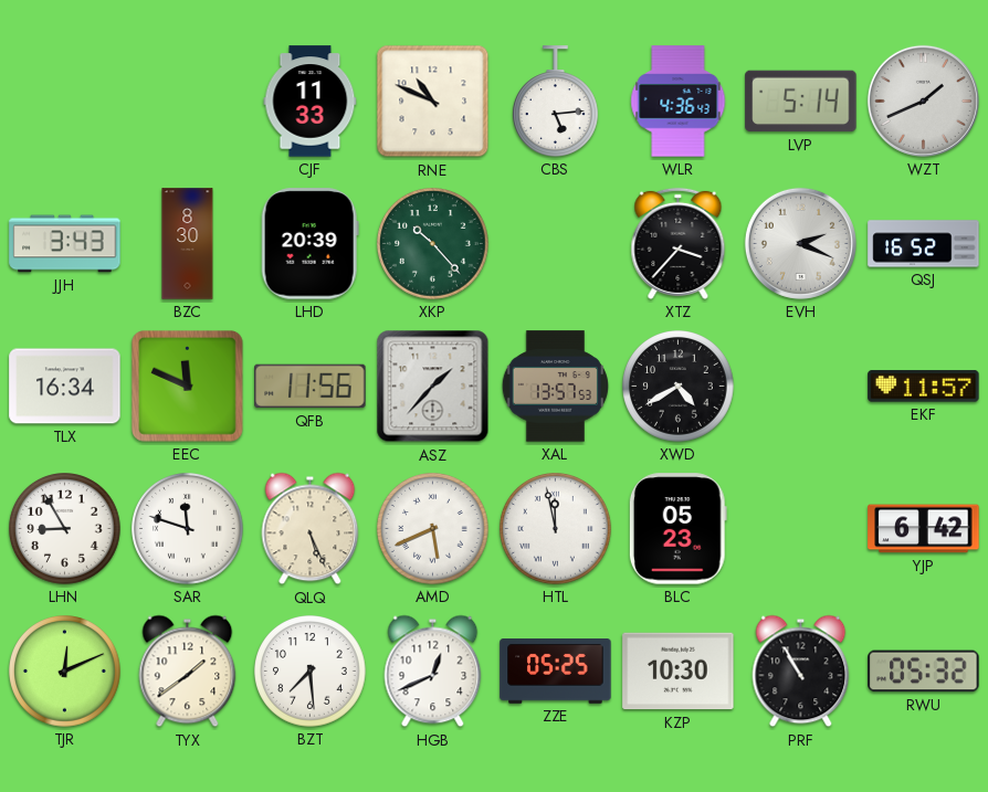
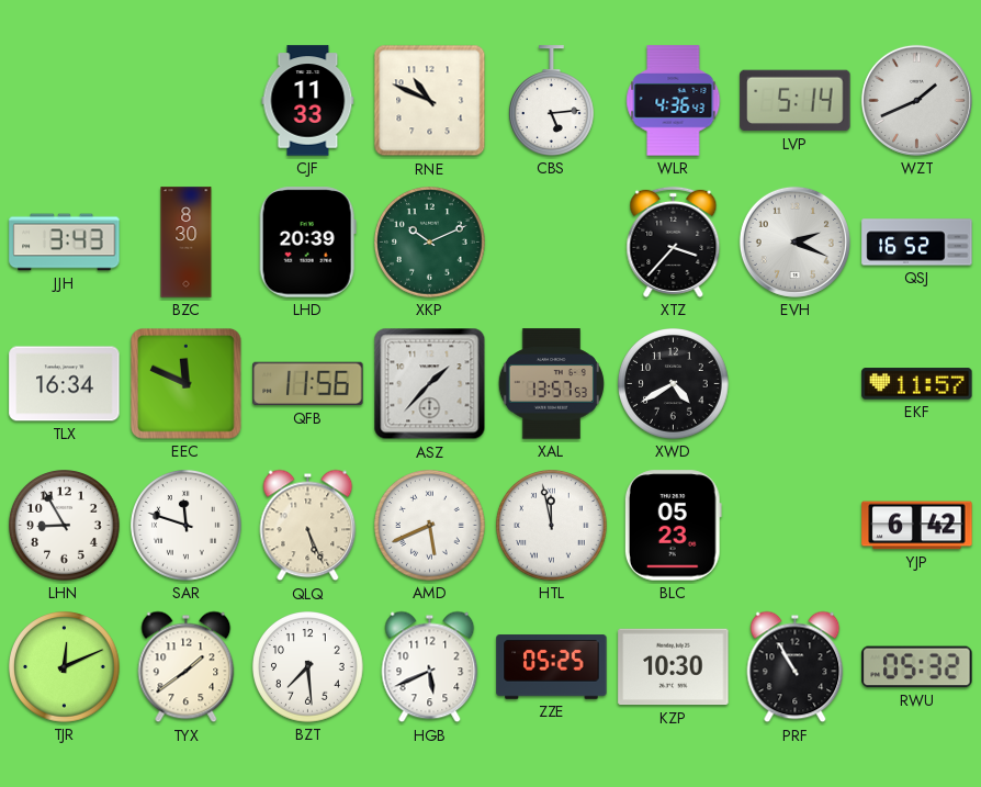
XKP: 10:23 -> 10:11
HGB: 12:41 -> 5:41
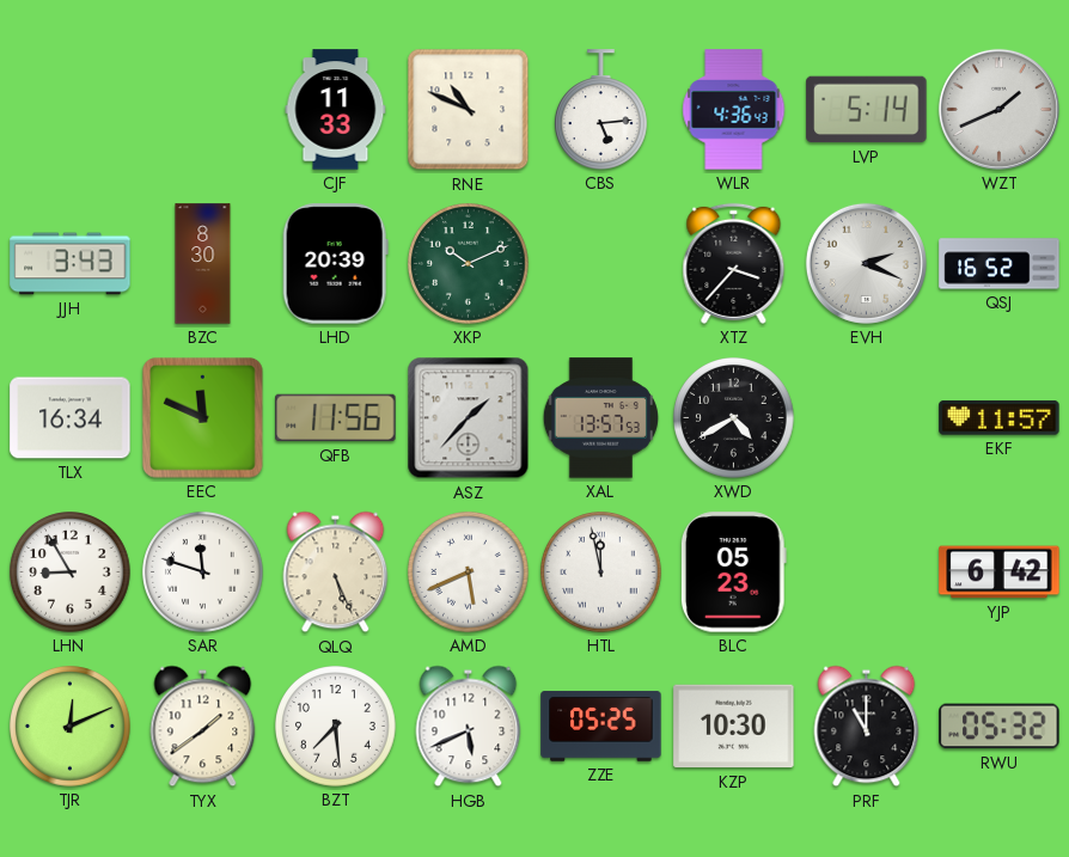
PRF: 10:55 -> 11:00
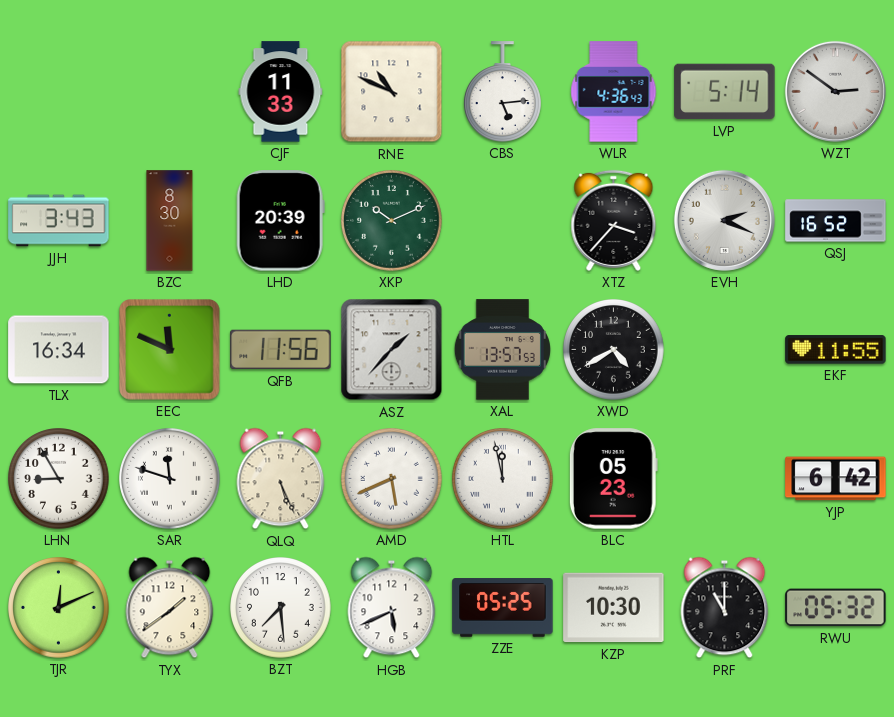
WZT: 1:41 -> 2:51
EKF: 11:57 -> 11:55
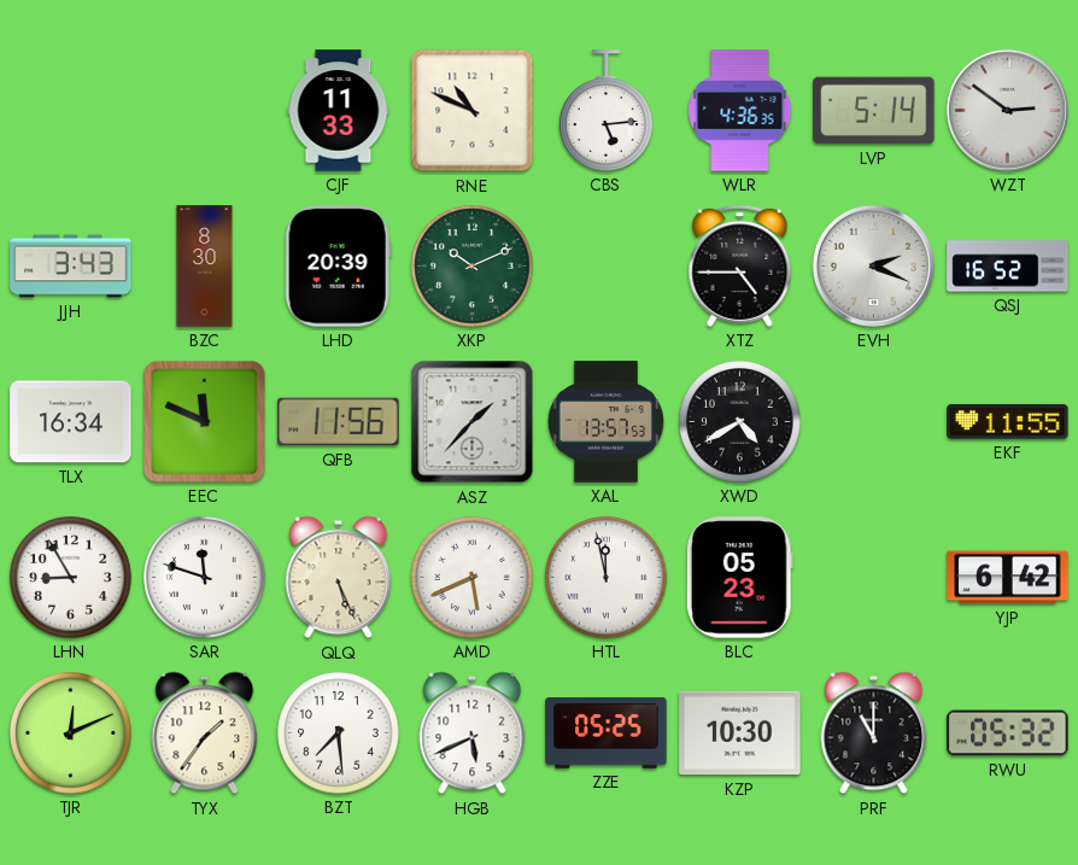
WLR: 4:36:43 -> 4:36:35
XTZ: 3:37 -> 4:45
TYX: 1:39 -> 1:36
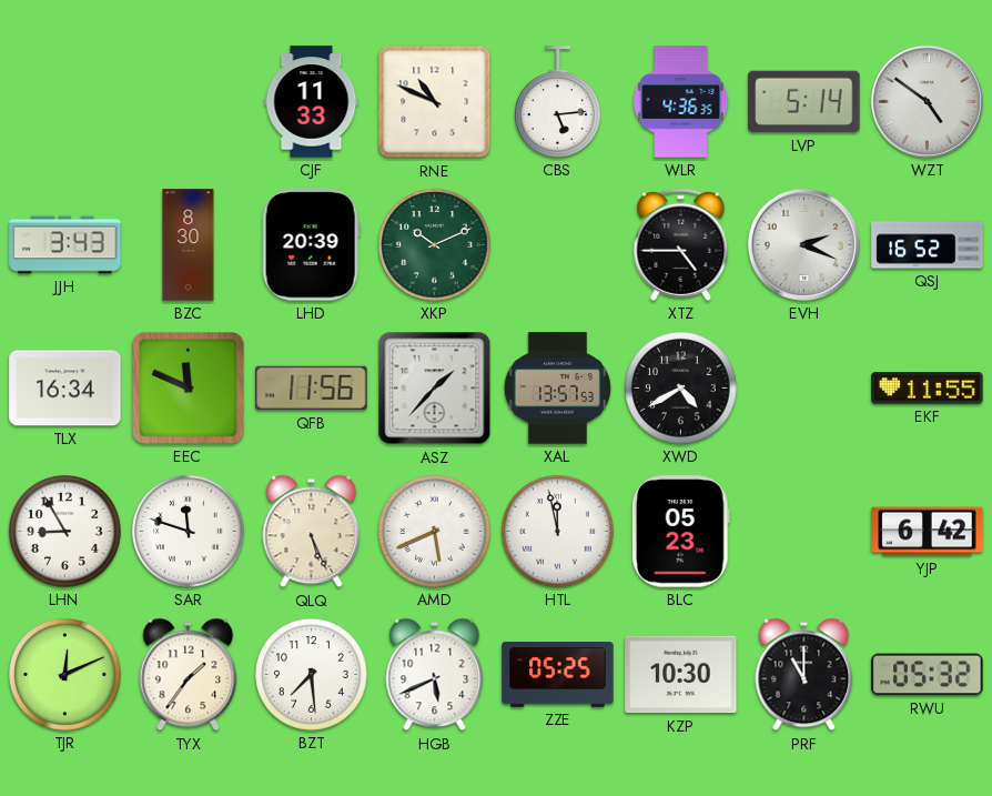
WZT: 2:51 -> 4:51
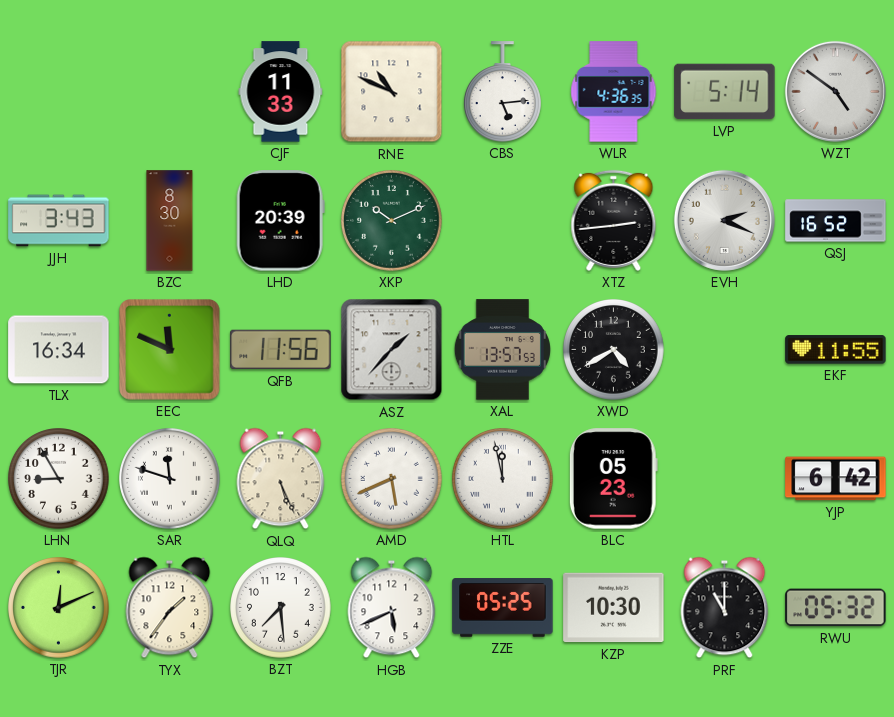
XTZ: 4:45 -> 2:44
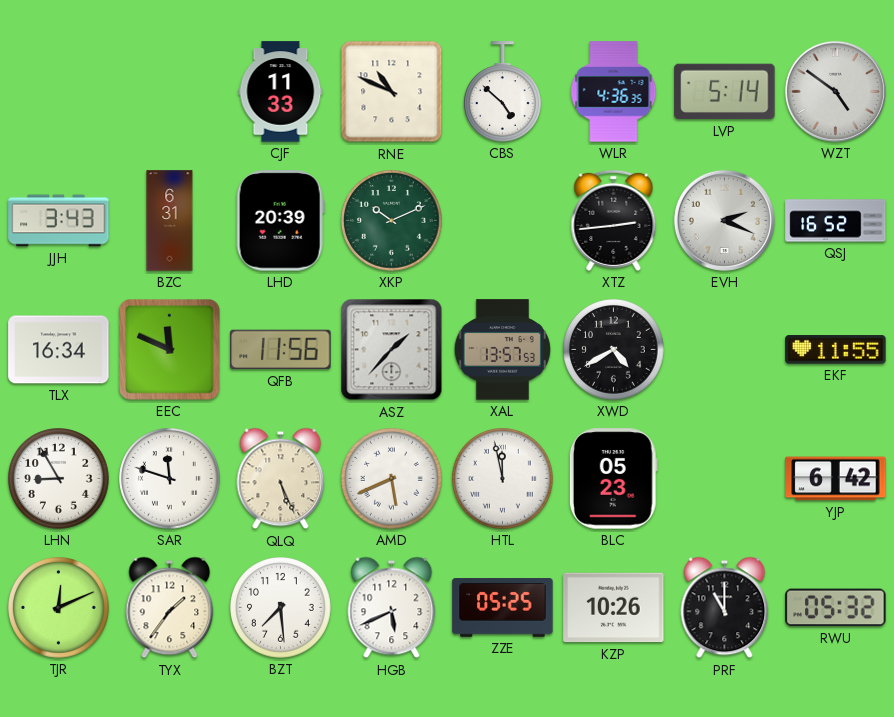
CBS: 5:14 -> 4:52
BZC: 8:30 -> 6:31
KZP: 10:30 -> 10:26
